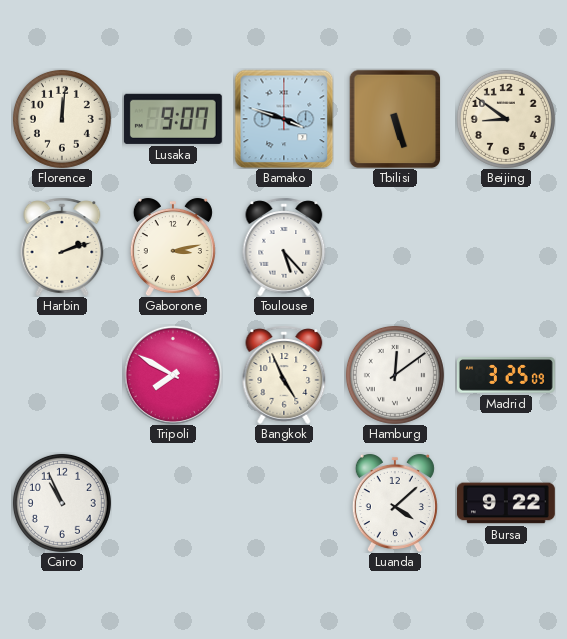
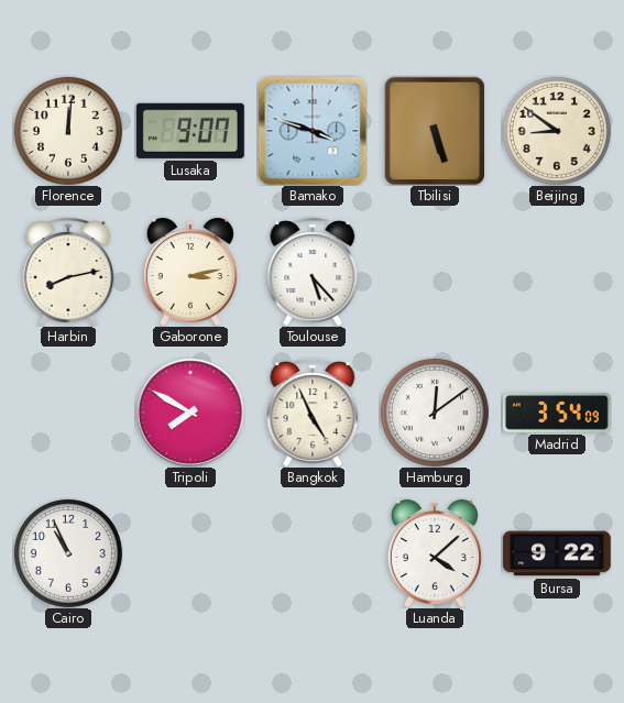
Harbin: 2:12 -> 8:13
Madrid: 3:25 -> 3:54
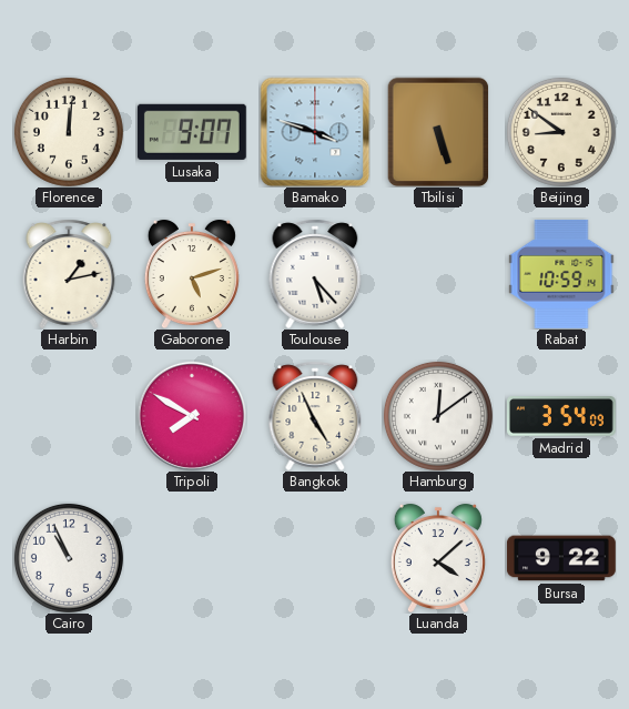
Harbin: 8:13 -> 1:13
Gaborone: 3:13 -> 5:12
Rabat: none -> 10:59
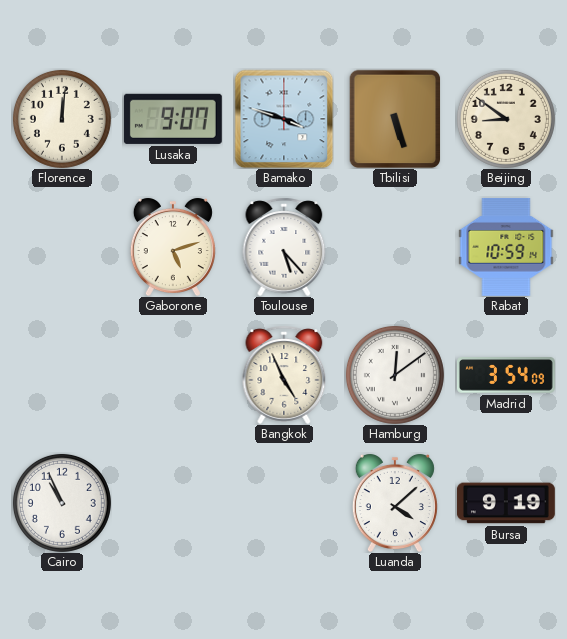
Harbin: 1:13 -> none
Tripoli: 7:50 -> none
Bursa: 9:22 -> 9:19
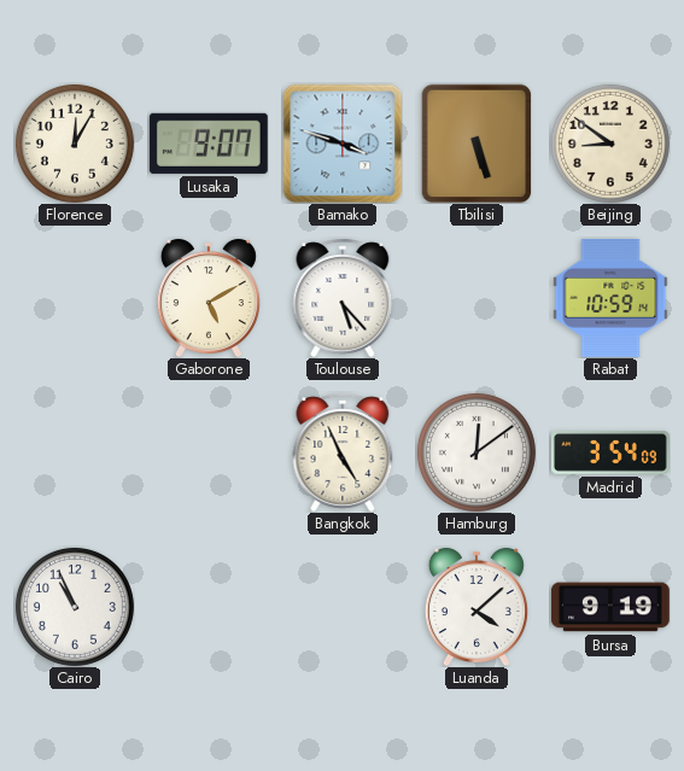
Florence: 12:01 -> 12:05
Gaborone: 5:12 -> 5:10
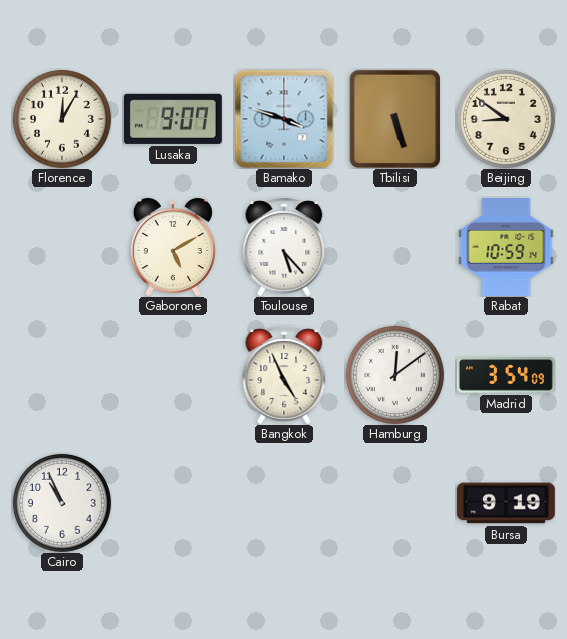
Luanda: 4:08 -> none
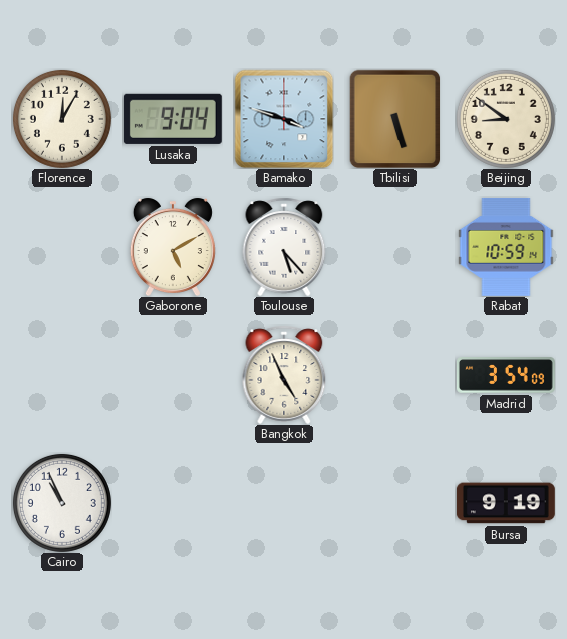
Lusaka: 9:07 -> 9:04
Hamburg: 12:09 -> none
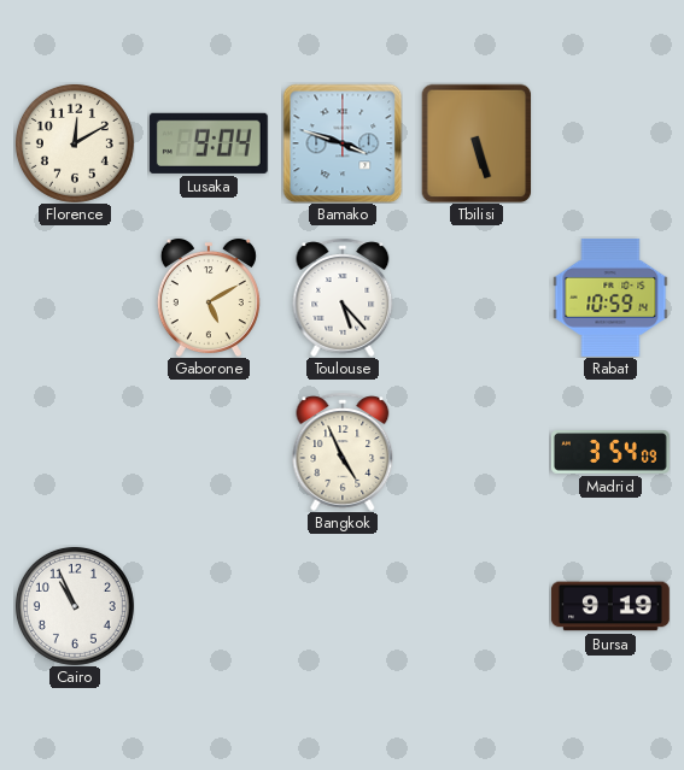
Florence: 12:05 -> 12:10
Beijing: 8:51 -> none
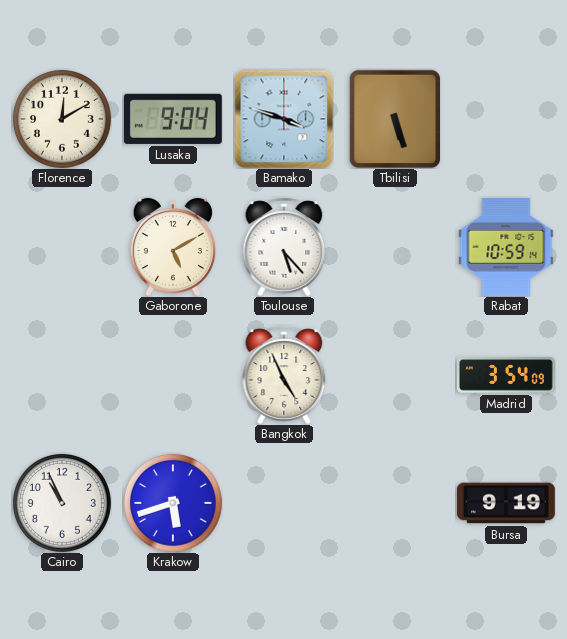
Krakow: none -> 5:42
